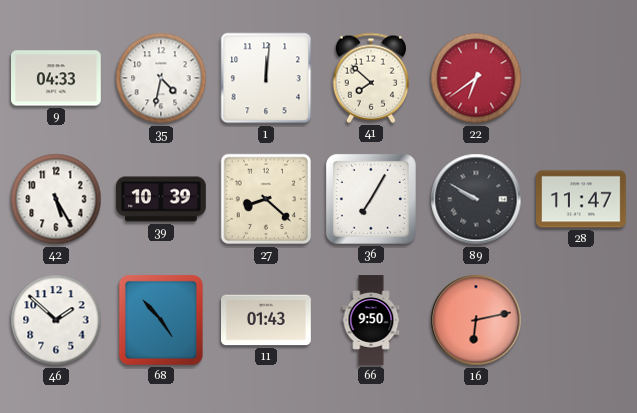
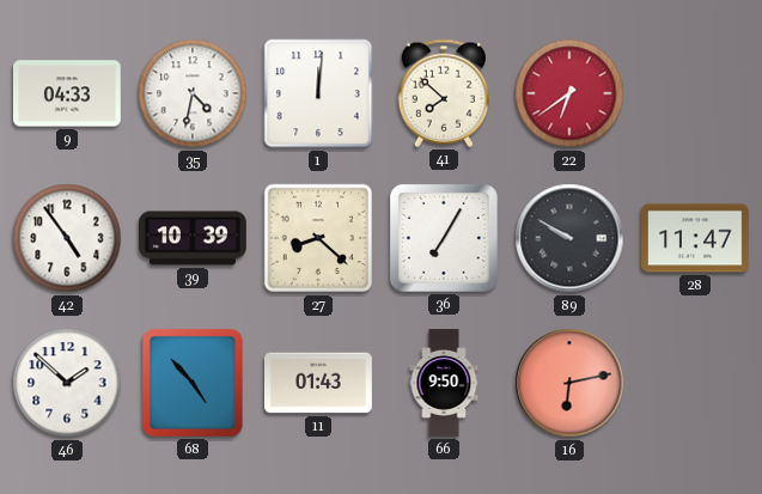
42: 5:25 -> 4:54
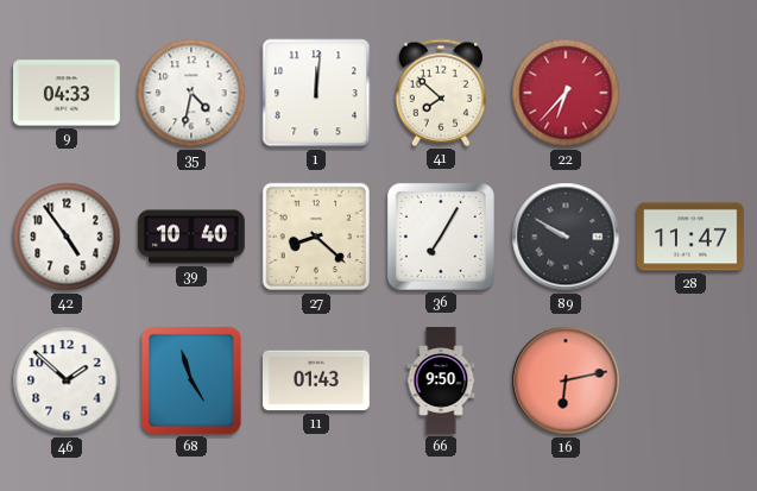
22: 6:39 -> 6:37
39: 10:39 -> 10:40
68: 4:53 -> 4:57
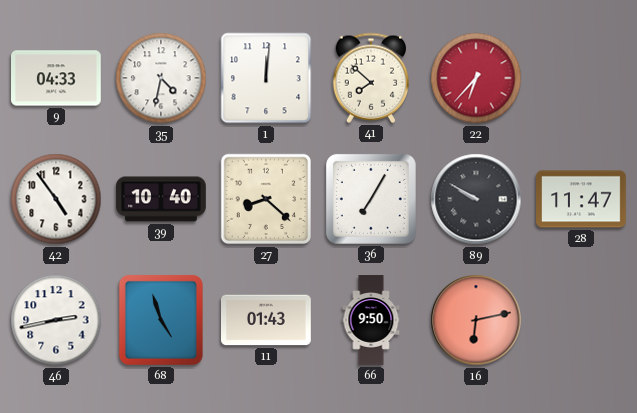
46: 1:52 -> 2:43
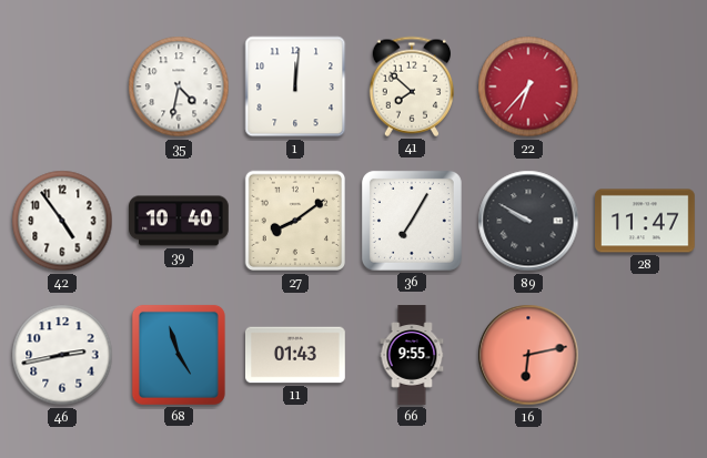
9: 04:33 -> none
27: 8:22 -> 8:09
66: 9:50 -> 9:55
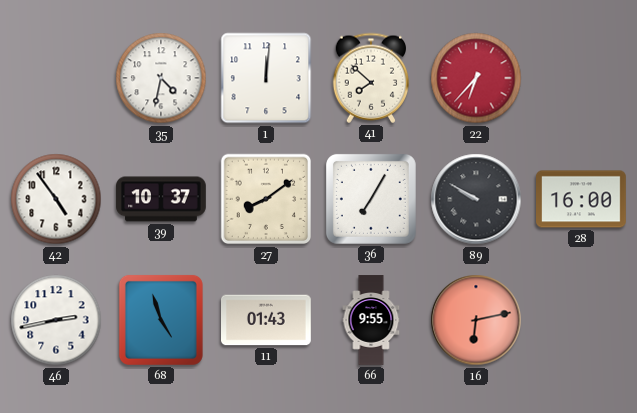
39: 10:40 -> 10:37
28: 11:47 -> 16:00
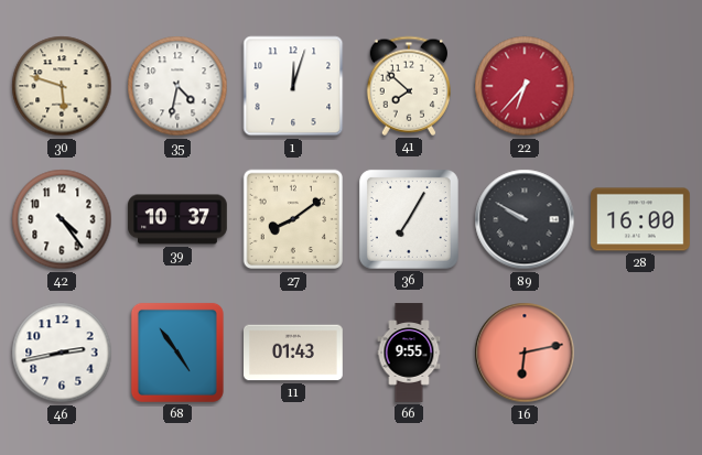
30: none -> 5:48
1: 12:01 -> 12:03
42: 4:54 -> 4:24
68: 4:57 -> 4:54
